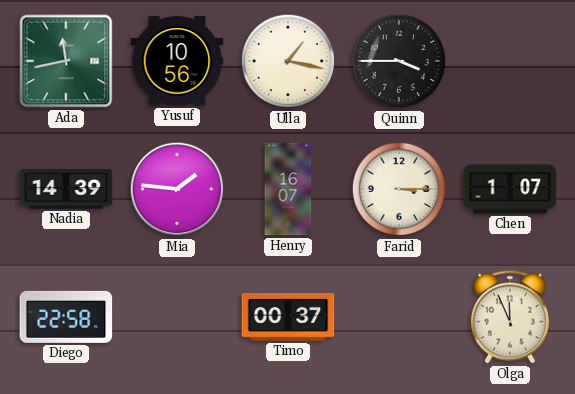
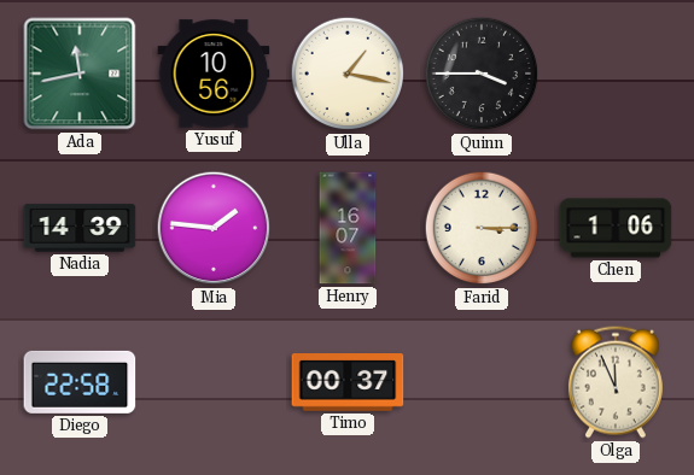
Chen: 1:07 -> 1:06
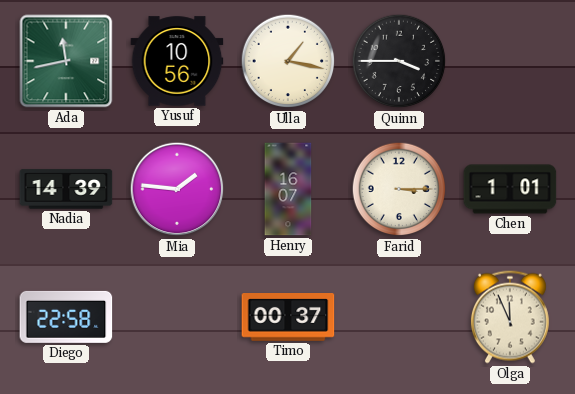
Chen: 1:06 -> 1:01
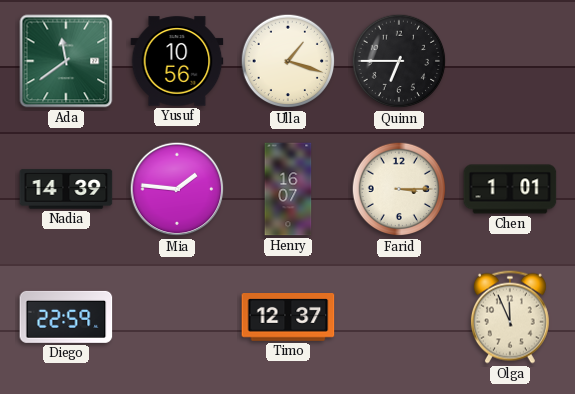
Ada: 11:43 -> 11:39
Ulla: 1:17 -> 1:18
Quinn: 3:45 -> 6:45
Diego: 22:58 -> 22:59
Timo: 00:37 -> 12:37
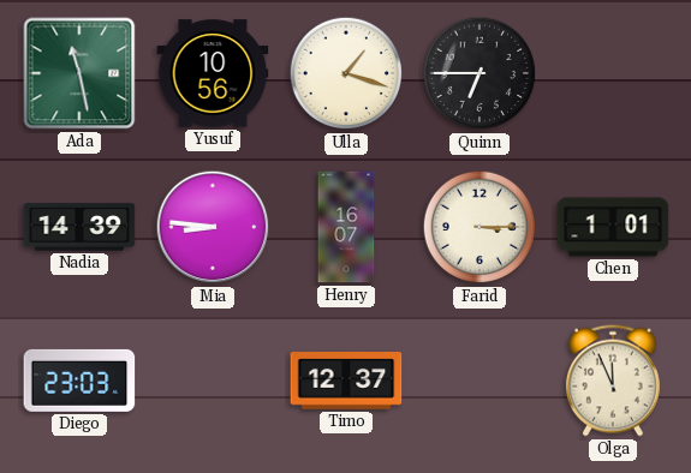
Ada: 11:39 -> 11:28
Mia: 1:46 -> 8:46
Diego: 22:59 -> 23:03
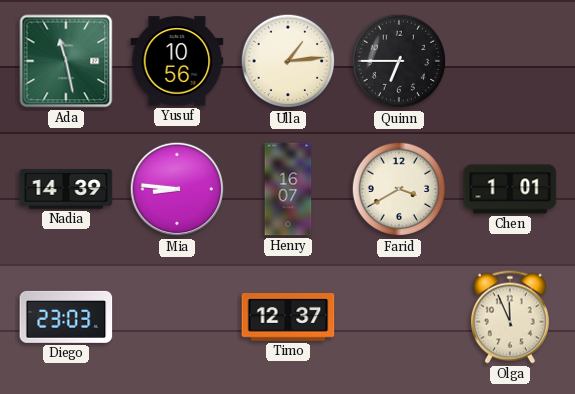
Ulla: 1:18 -> 1:14
Farid: 3:15 -> 3:40
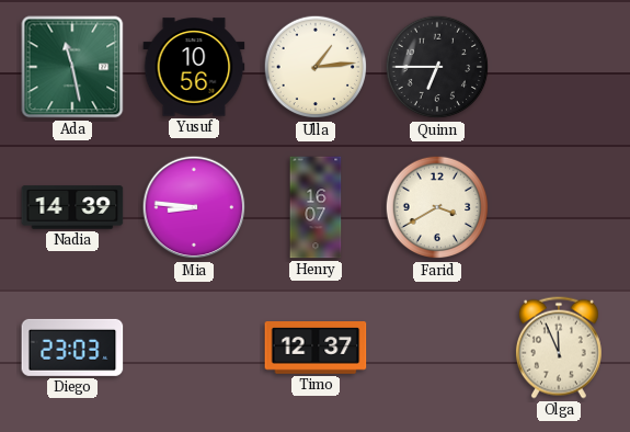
Chen: 1:01 -> none
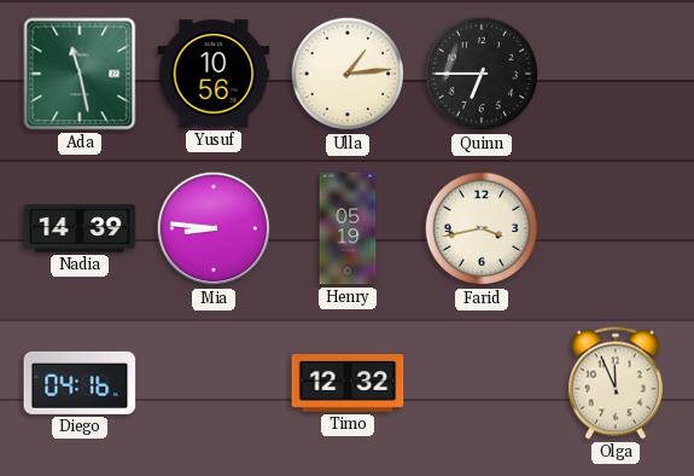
Henry: 16:07 -> 05:19
Farid: 3:40 -> 3:43
Diego: 23:03 -> 04:16
Timo: 12:37 -> 12:32
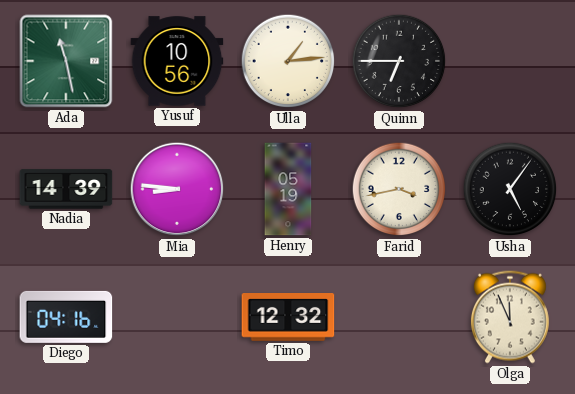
Usha: none -> 5:06
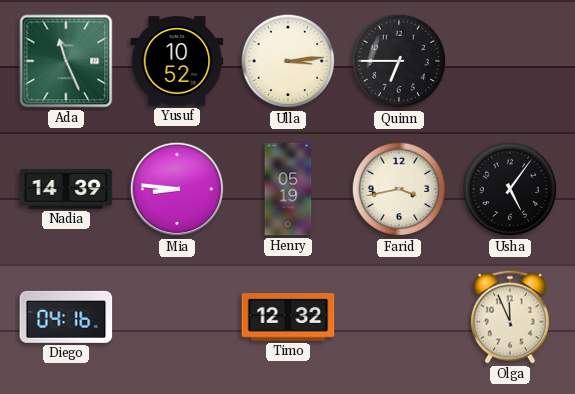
Ada: 11:28 -> 11:26
Yusuf: 10:56 -> 10:52
Ulla: 1:14 -> 3:14
